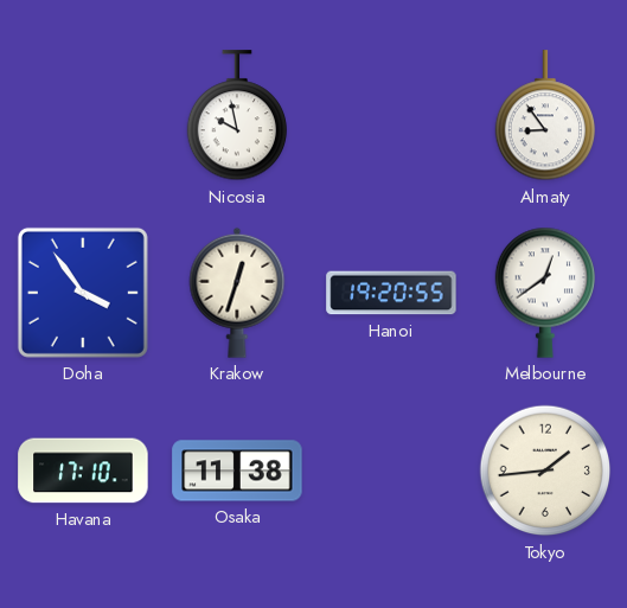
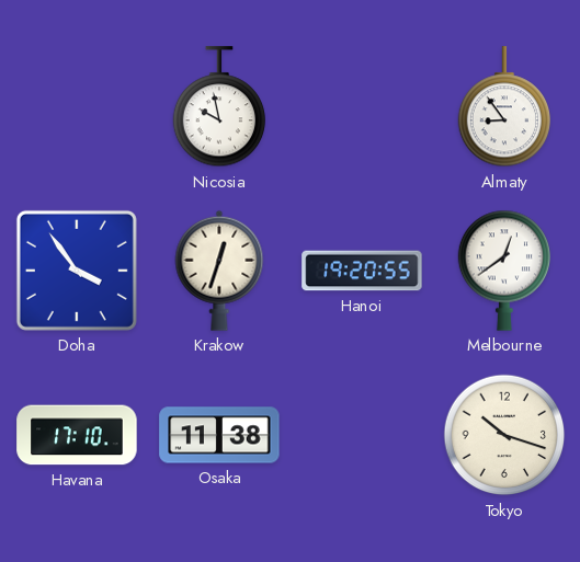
Tokyo: 1:44 -> 10:18
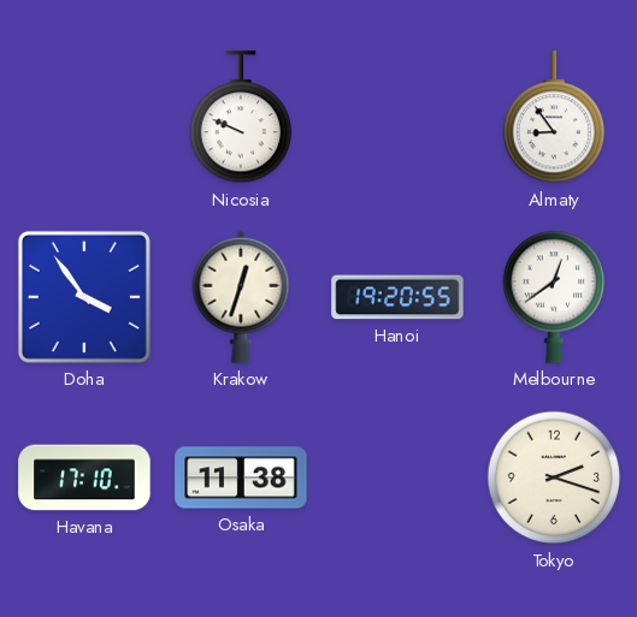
Nicosia: 9:58 -> 9:49
Tokyo: 10:18 -> 2:18
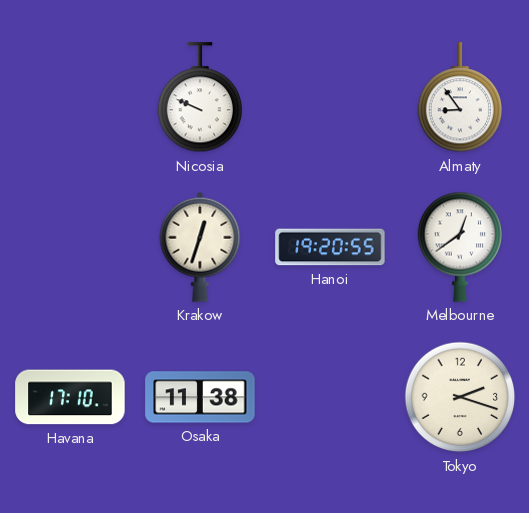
Doha: 3:54 -> none
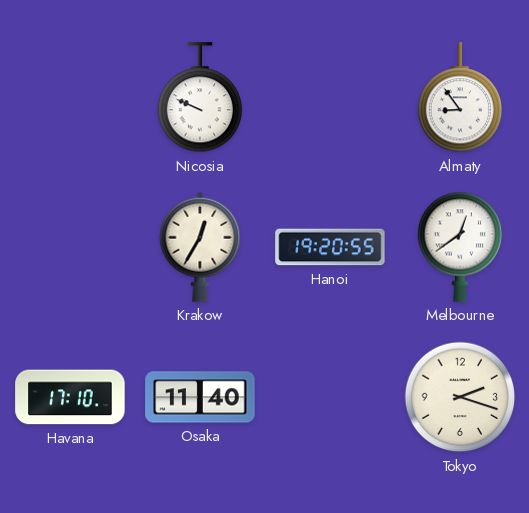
Krakow: 12:33 -> 12:35
Osaka: 11:38 -> 11:40
